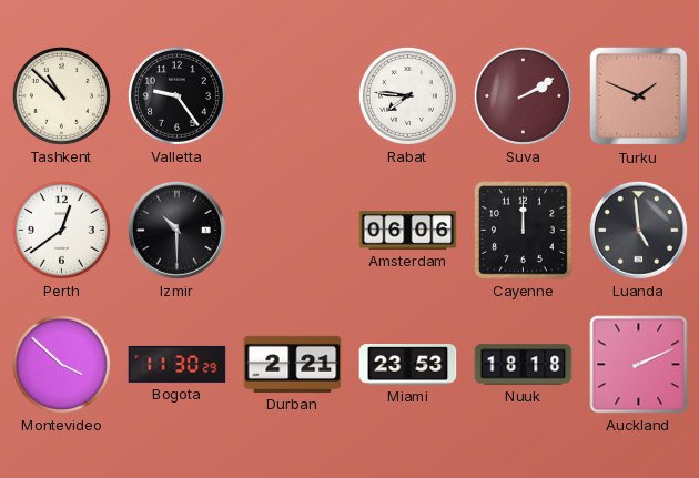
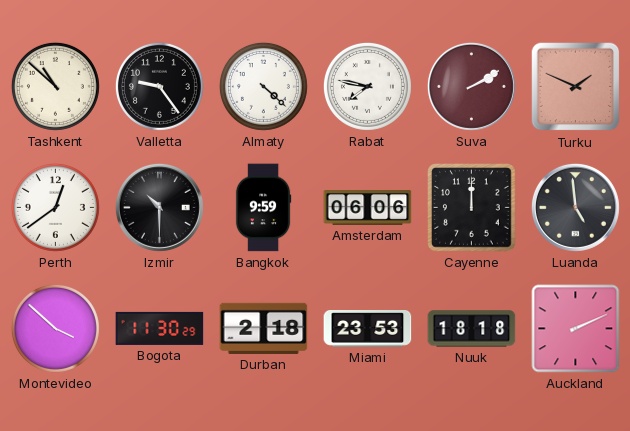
Almaty: none -> 4:22
Rabat: 7:46 -> 7:47
Bangkok: none -> 9:59
Durban: 2:21 -> 2:18
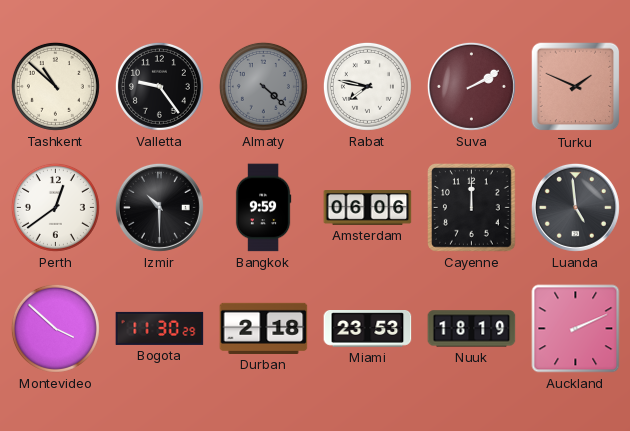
Almaty dial: white -> grey
Nuuk: 18:18 -> 18:19
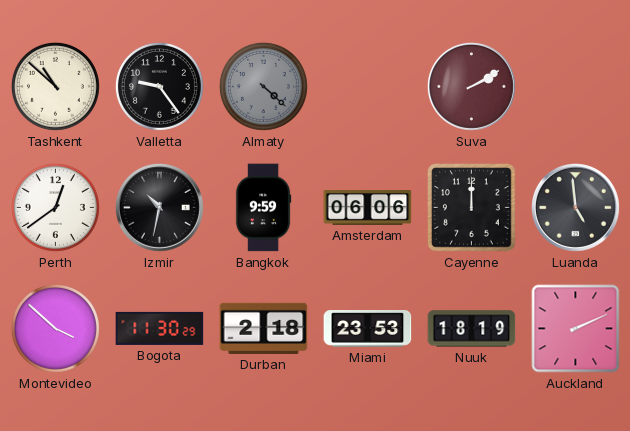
Rabat: 7:47 -> none
Turku: 1:49 -> none
Izmir: 10:30 -> 10:32
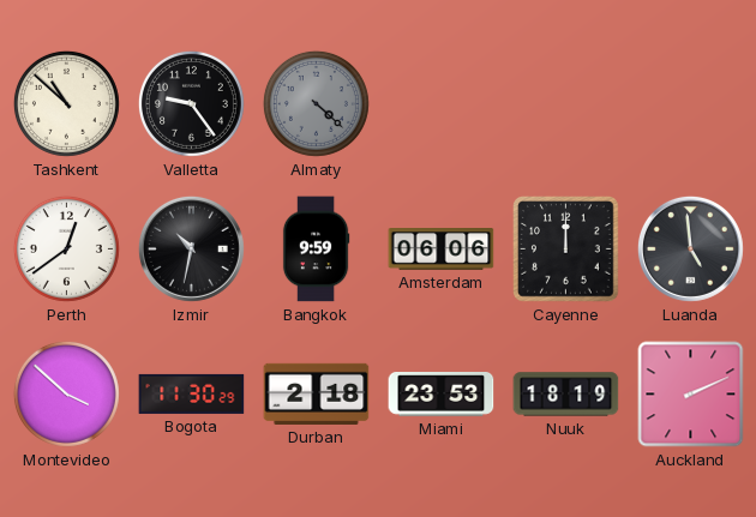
Suva: 2:10 -> none
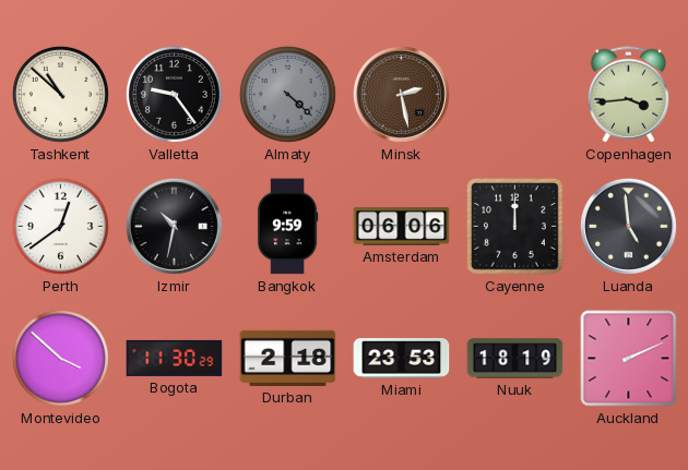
Minsk: none -> 2:28
Copenhagen: none -> 3:44
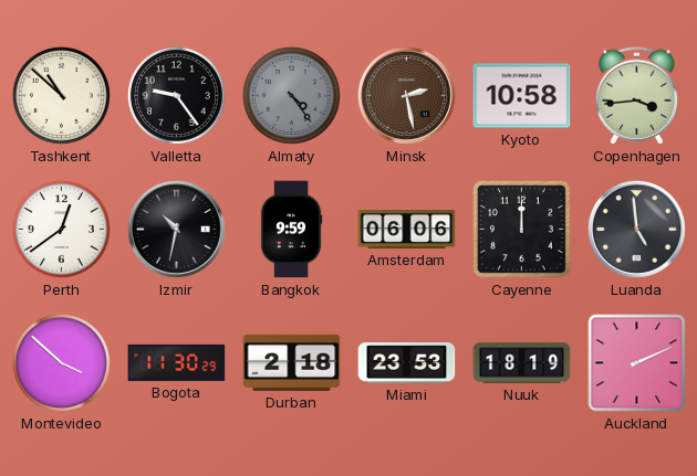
Almaty: 4:22 -> 4:24
Kyoto: none -> 10:58
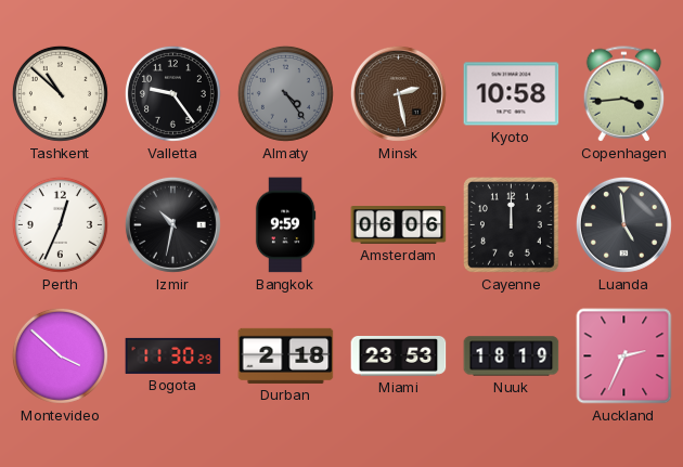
Perth: 12:39 -> 12:34
Auckland: 2:11 -> 2:34
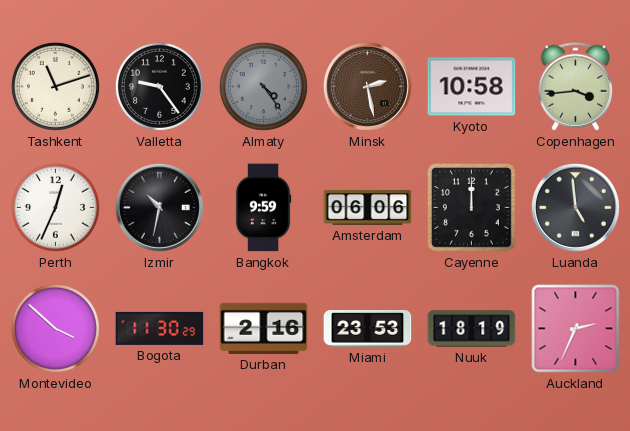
Tashkent: 10:52 -> 11:12
Durban: 2:18 -> 2:16
